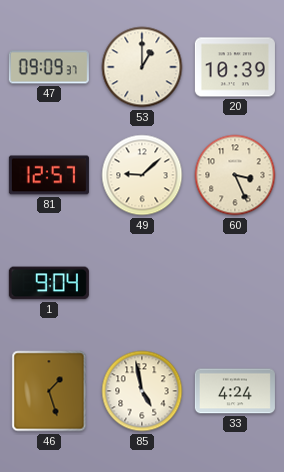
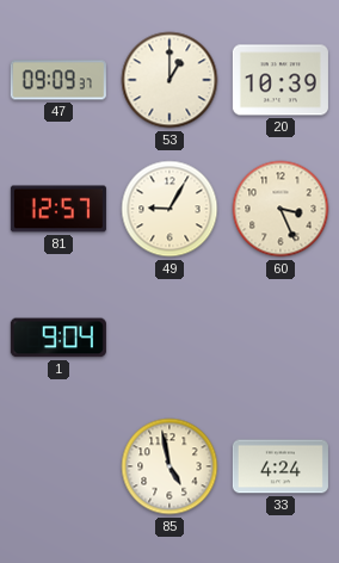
49: 9:08 -> 9:05
46: 1:27 -> none
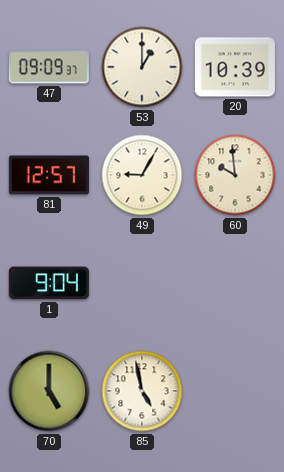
60: 3:26 -> 9:59
70: none -> 5:00
33: 4:24 -> none
